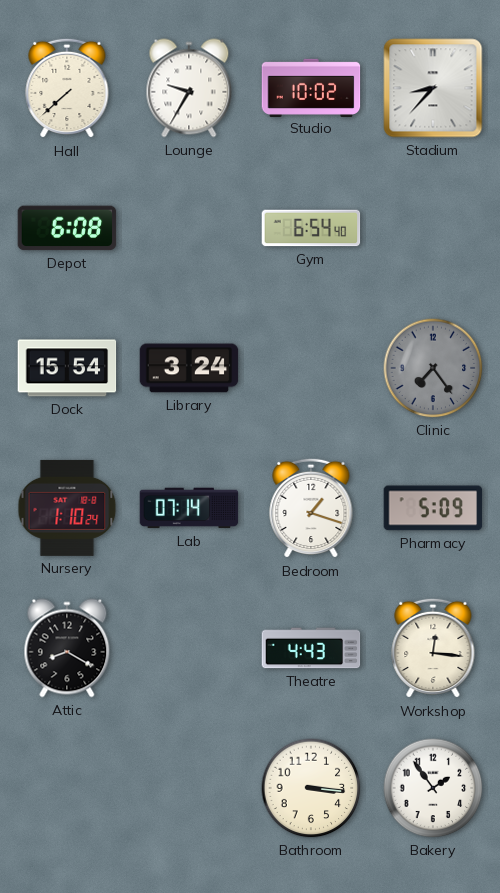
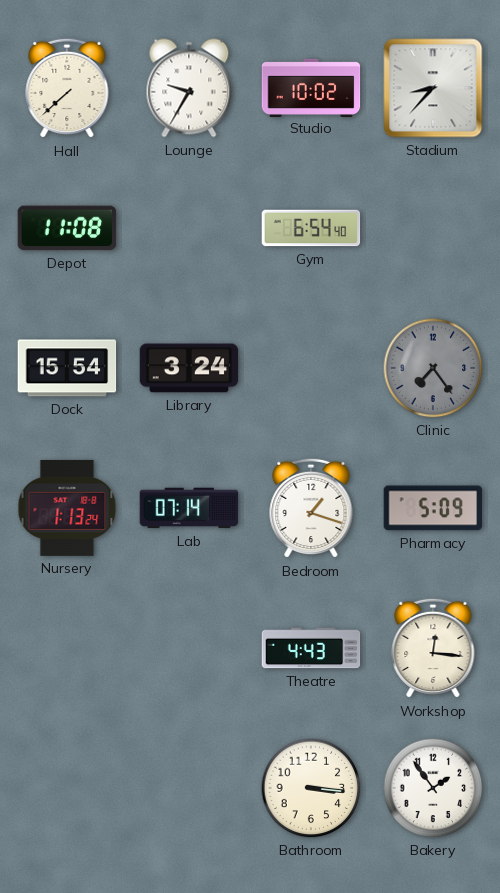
Depot: 6:08 -> 11:08
Nursery: 1:10 -> 1:13
Attic: 8:20 -> none
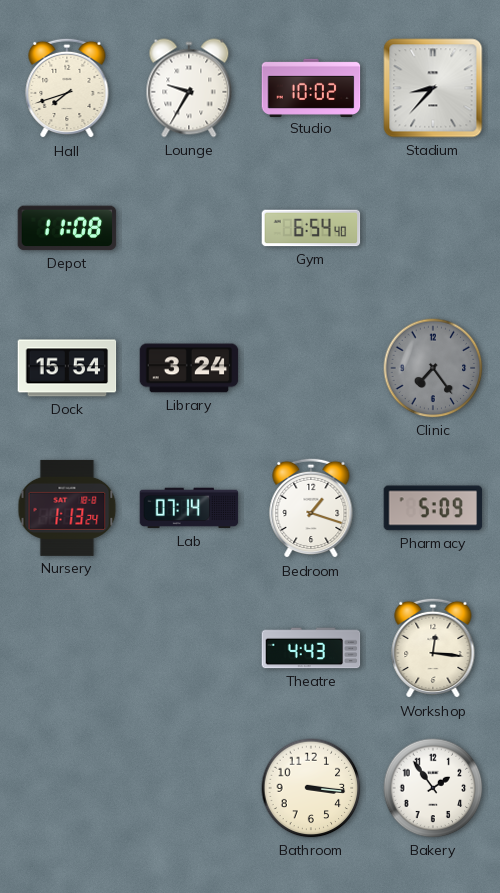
Hall: 7:38 -> 7:42
